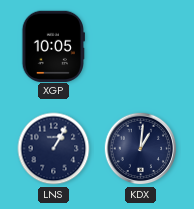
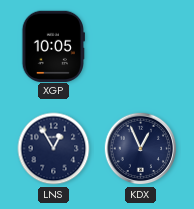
LNS: 1:05 -> 12:55
KDX: 1:01 -> 12:56
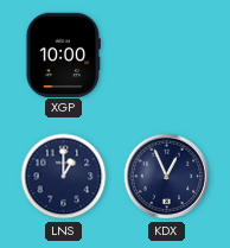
XGP: 10:05 -> 10:00
LNS: 12:55 -> 1:00
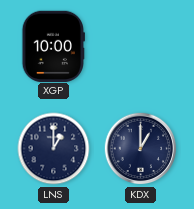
KDX: 12:56 -> 1:00
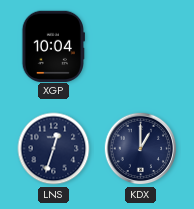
XGP: 10:00 -> 10:04
LNS: 1:00 -> 12:33
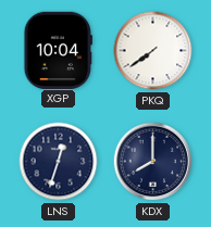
PKQ: none -> 7:39
KDX: 1:00 -> 8:00
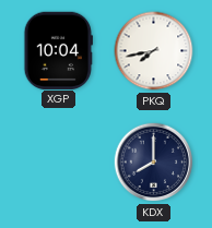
PKQ: 7:39 -> 7:43
LNS: 12:33 -> none
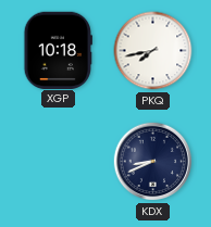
XGP: 10:04 -> 10:18
KDX: 8:00 -> 8:41
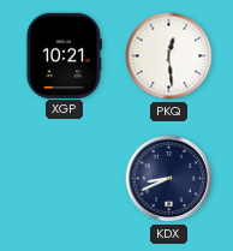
XGP: 10:18 -> 10:21
PKQ: 7:43 -> 12:29
